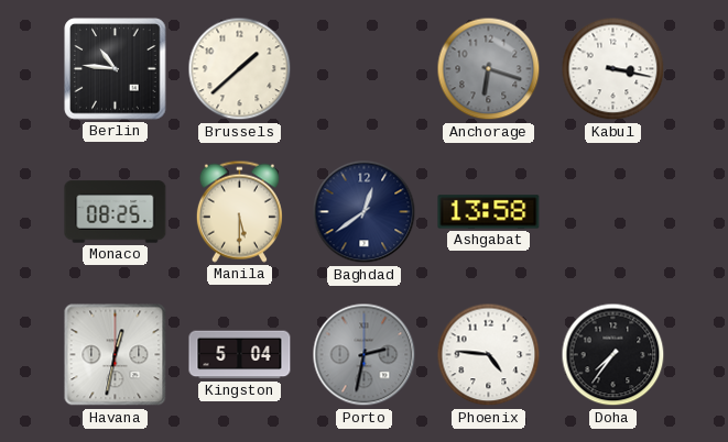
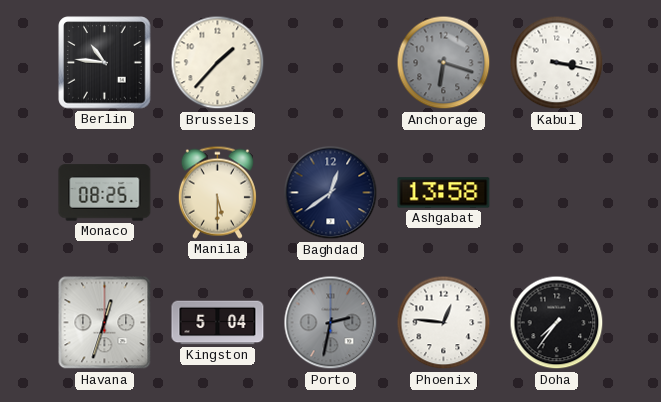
Brussels: 1:38 -> 1:37
Havana: 12:32 -> 12:33
Phoenix: 4:46 -> 12:46
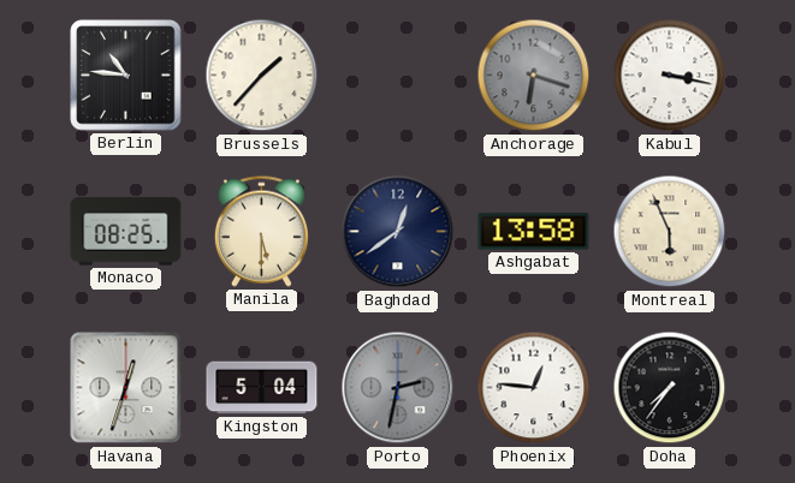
Montreal: none -> 5:56
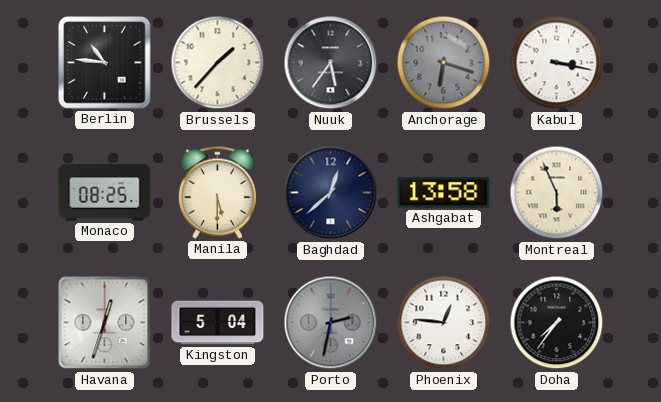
Nuuk: none -> 5:36
Baghdad: 12:39 -> 12:38
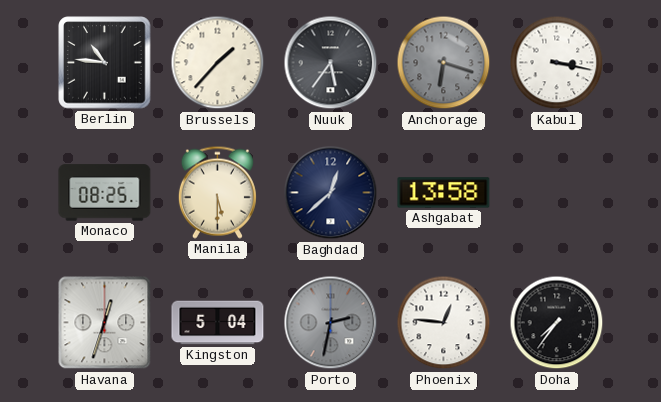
Montreal: 5:56 -> none
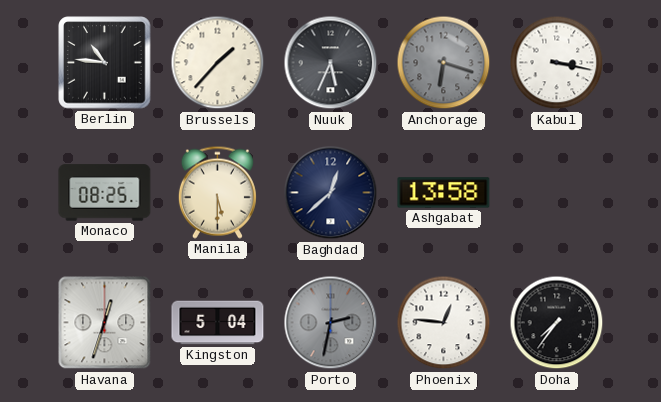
Nuuk: 5:36 -> 5:34
